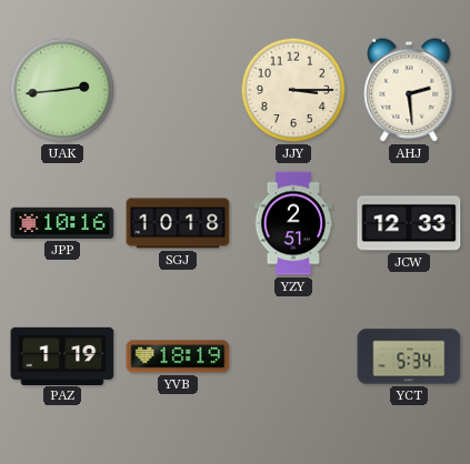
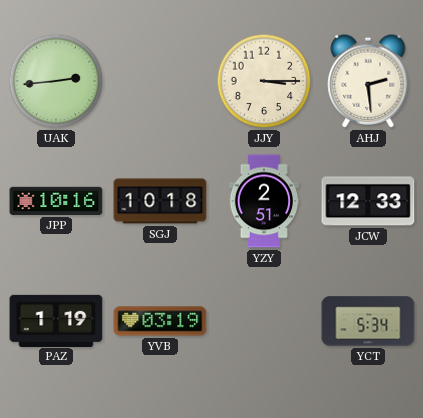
YVB: 18:19 -> 03:19
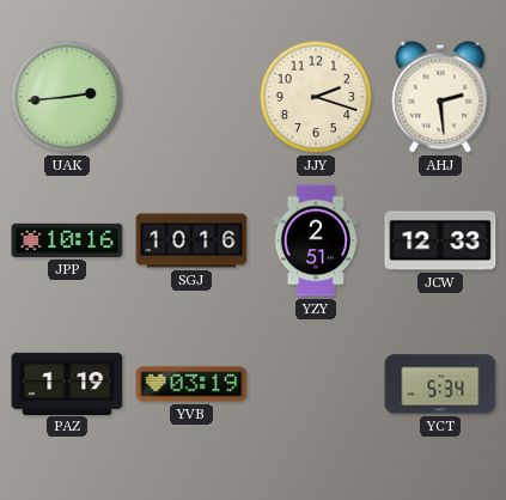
JJY: 3:15 -> 2:18
SGJ: 10:18 -> 10:16
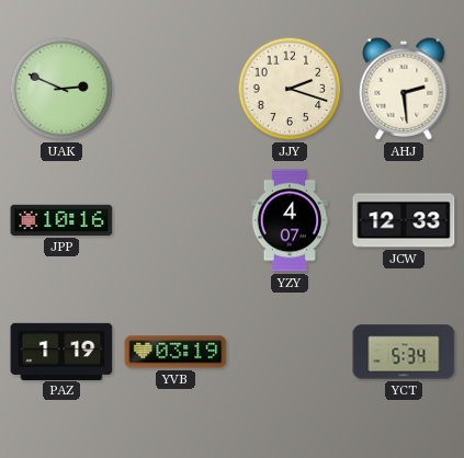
UAK: 2:44 -> 2:49
SGJ: 10:16 -> none
YZY: 2:51 -> 4:07
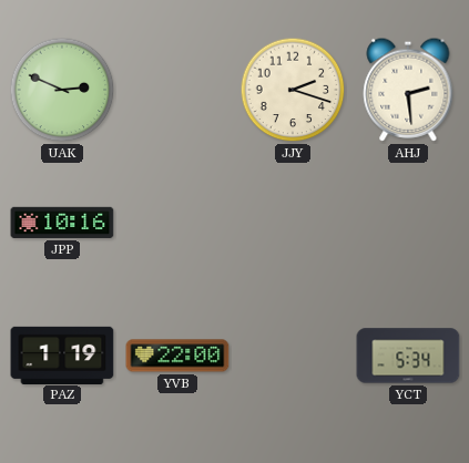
YZY: 4:07 -> none
JCW: 12:33 -> none
YVB: 03:19 -> 22:00
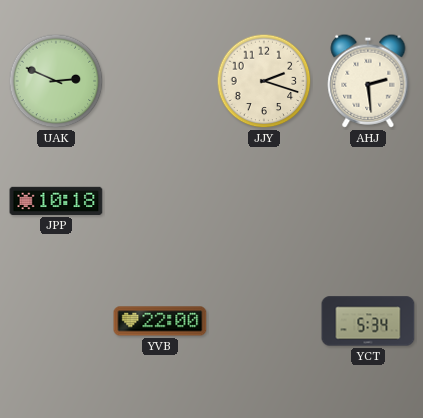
JPP: 10:16 -> 10:18
PAZ: 1:19 -> none
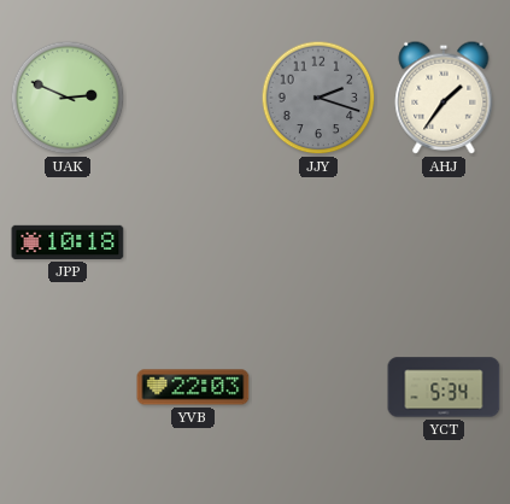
JJY dial: cream -> grey
AHJ: 2:29 -> 1:36
YVB: 22:00 -> 22:03
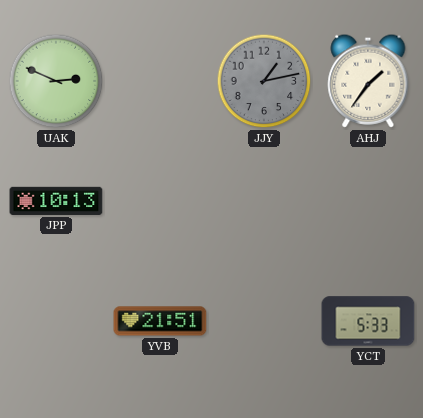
JJY: 2:18 -> 1:13
JPP: 10:18 -> 10:13
YVB: 22:03 -> 21:51
YCT: 5:34 -> 5:33
